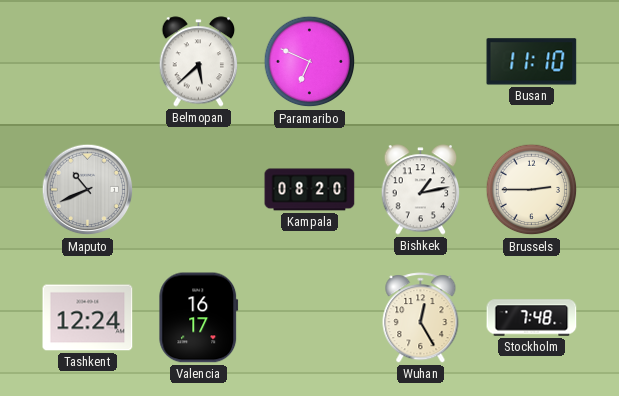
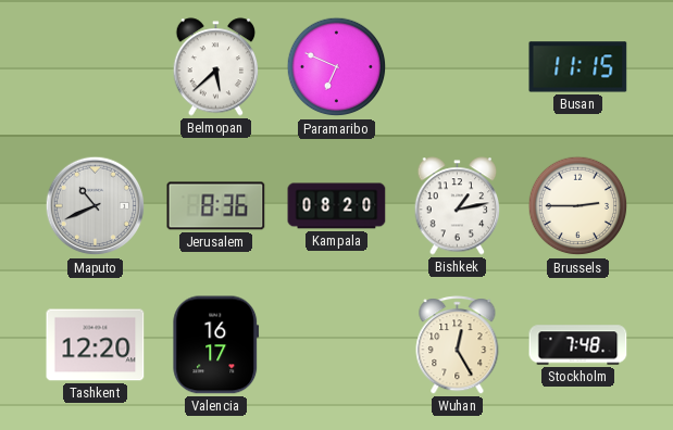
Busan: 11:10 -> 11:15
Jerusalem: none -> 8:36
Tashkent: 12:24 -> 12:20
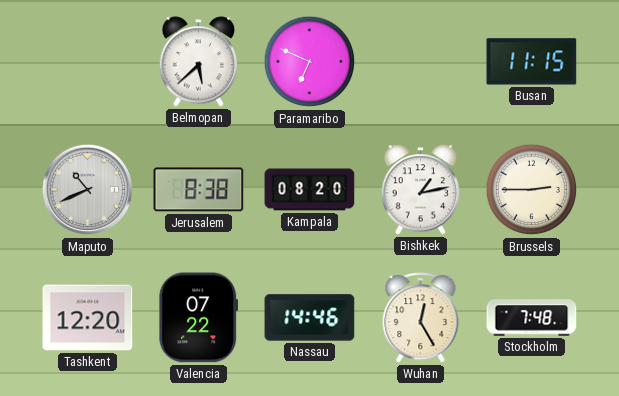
Jerusalem: 8:36 -> 8:38
Valencia: 16:17 -> 07:22
Nassau: none -> 14:46
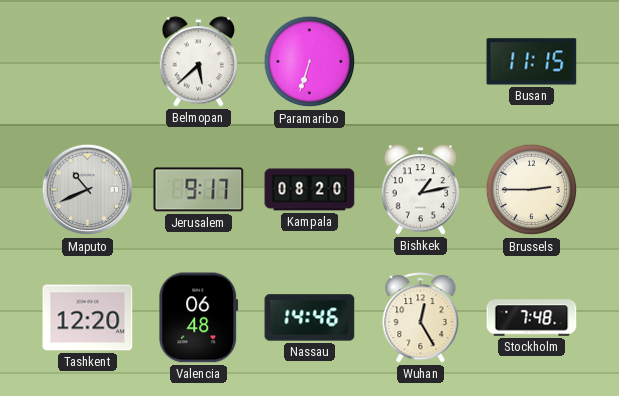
Paramaribo: 6:49 -> 6:33
Jerusalem: 8:38 -> 9:17
Valencia: 07:22 -> 06:48
